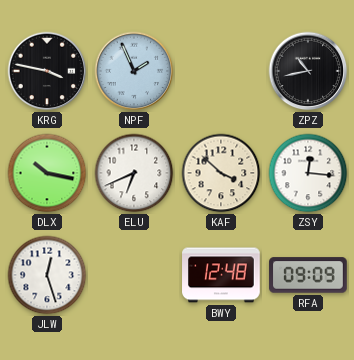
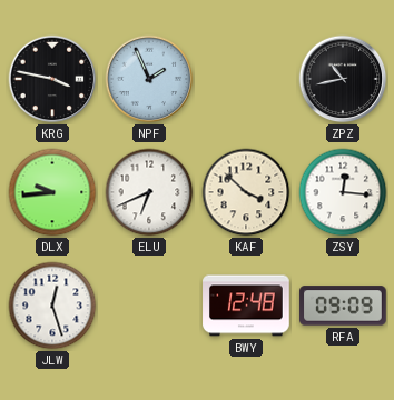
DLX: 10:17 -> 9:44
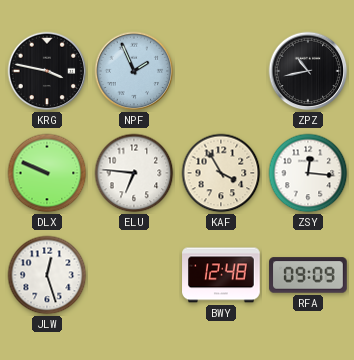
DLX: 9:44 -> 9:49
ELU: 6:41 -> 6:46
KAF: 3:52 -> 3:55
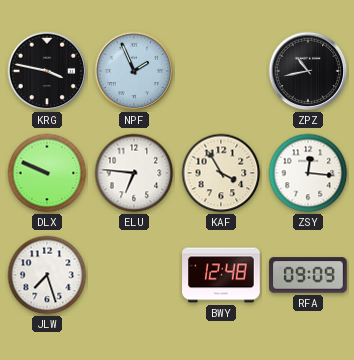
JLW: 12:27 -> 7:27
